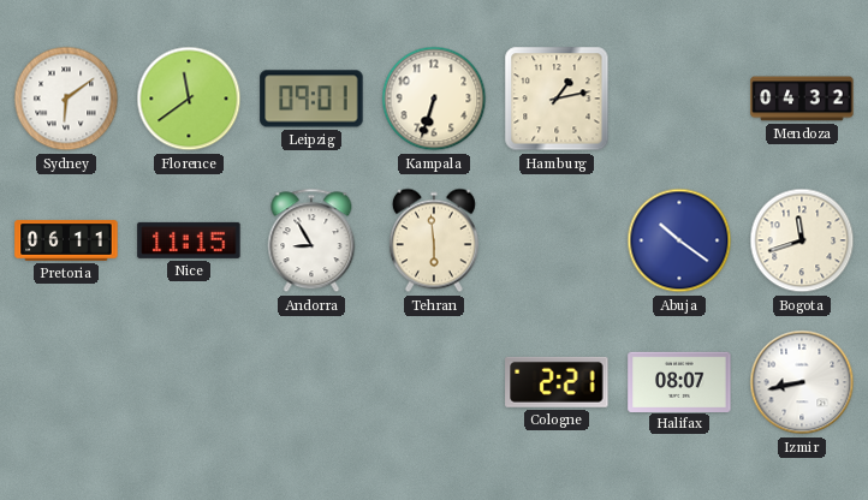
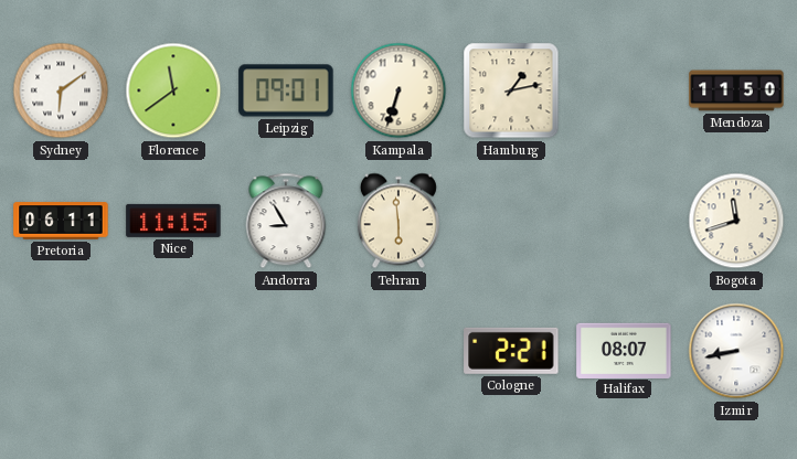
Mendoza: 04:32 -> 11:50
Abuja: 10:21 -> none
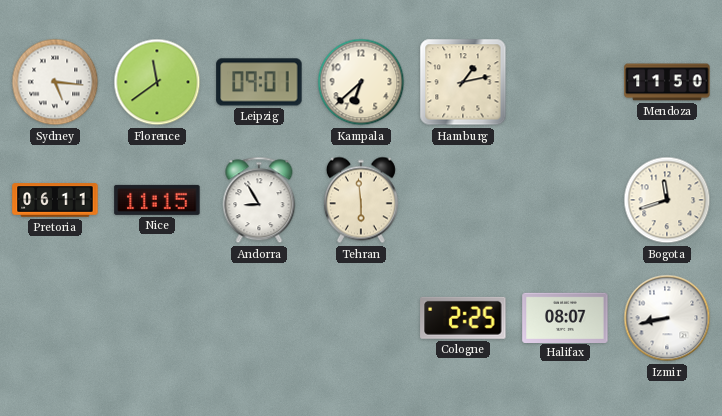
Sydney: 6:09 -> 5:16
Kampala: 6:33 -> 6:38
Cologne: 2:21 -> 2:25
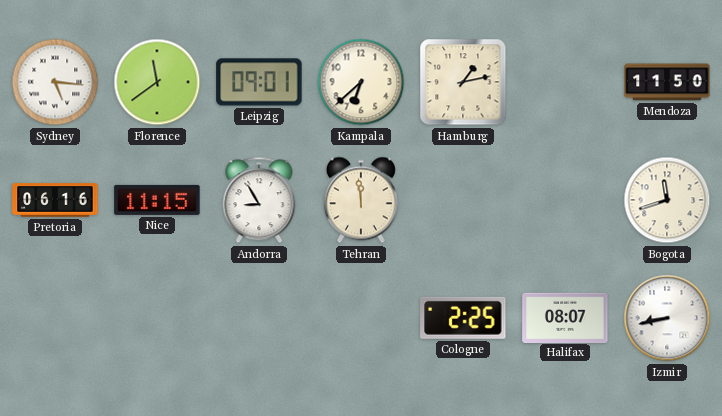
Pretoria: 06:11 -> 06:16
Tehran: 5:59 -> 11:59
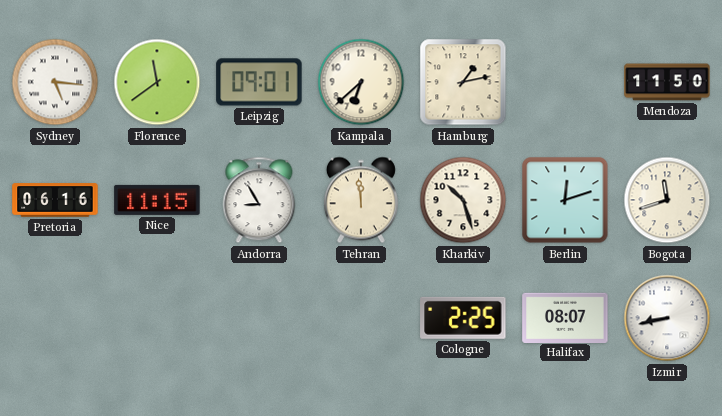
Kharkiv: none -> 10:27
Berlin: none -> 12:12
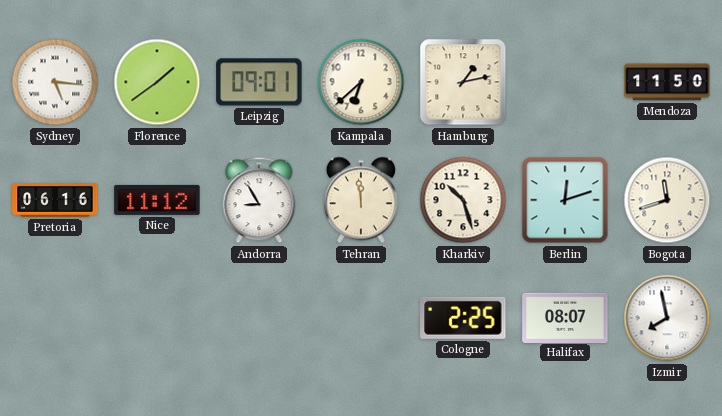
Florence: 11:39 -> 1:39
Nice: 11:15 -> 11:12
Izmir: 8:43 -> 7:58
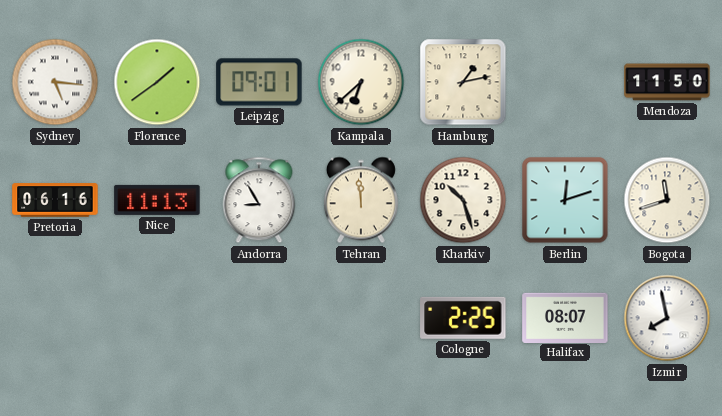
Nice: 11:12 -> 11:13
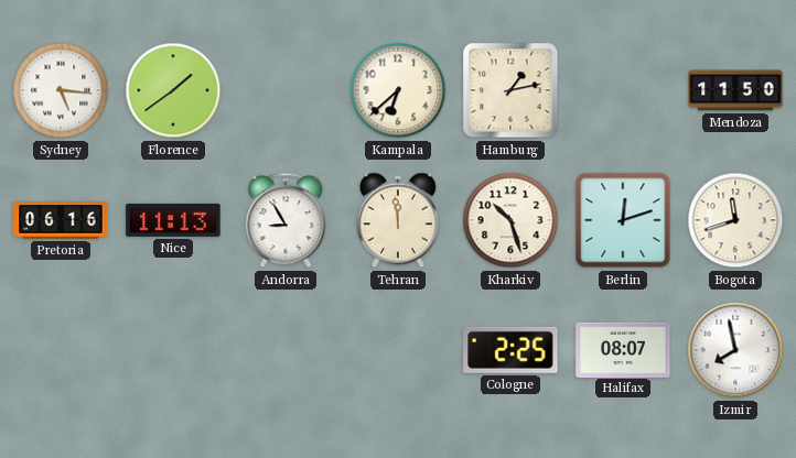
Leipzig: 09:01 -> none
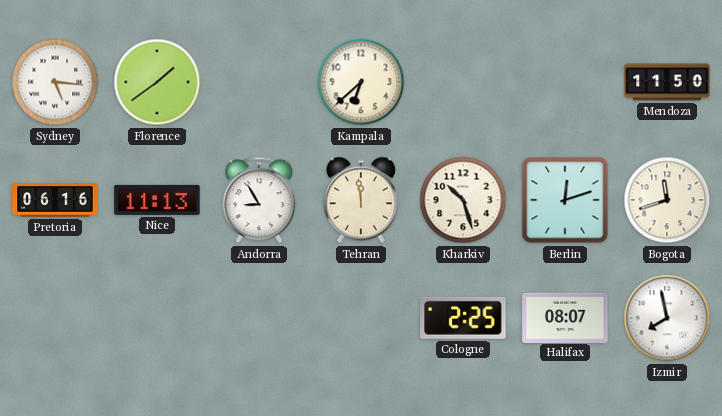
Hamburg: 1:13 -> none
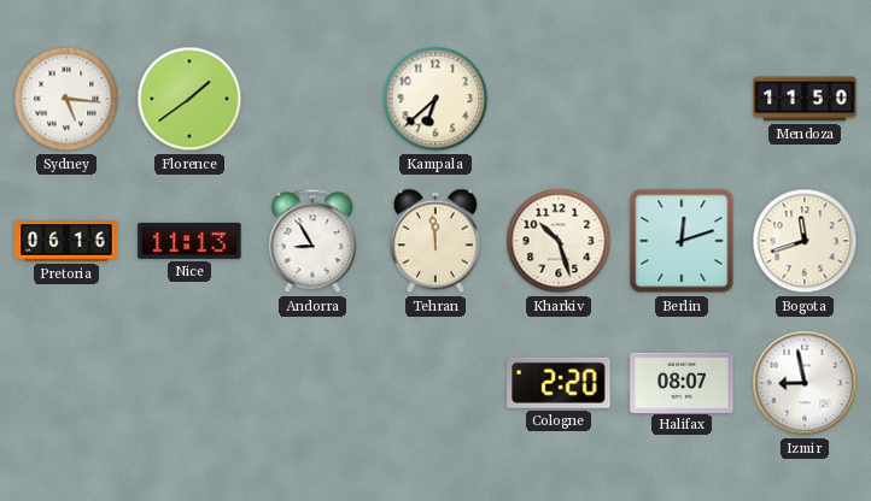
Cologne: 2:25 -> 2:20
Izmir: 7:58 -> 8:58
